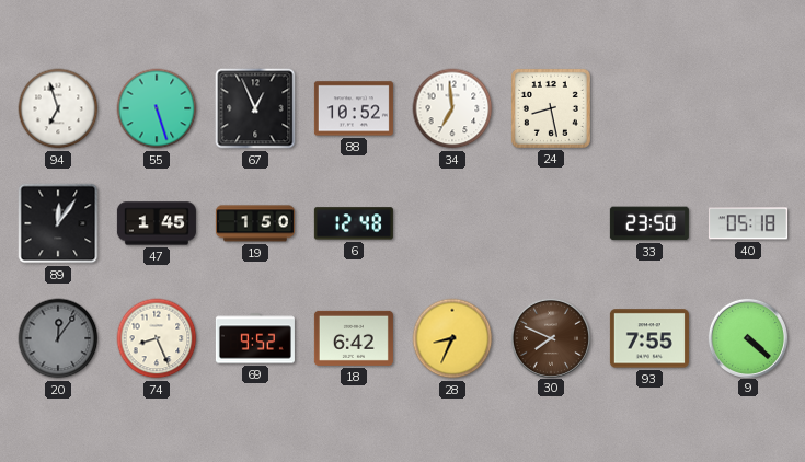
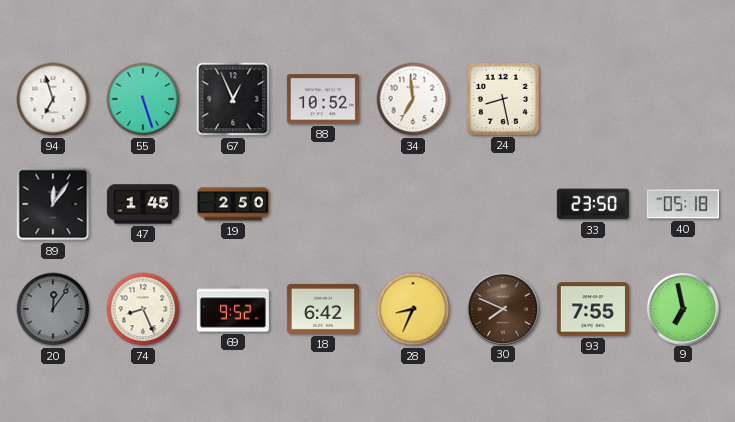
19: 1:50 -> 2:50
6: 12:48 -> none
9: 4:22 -> 6:58
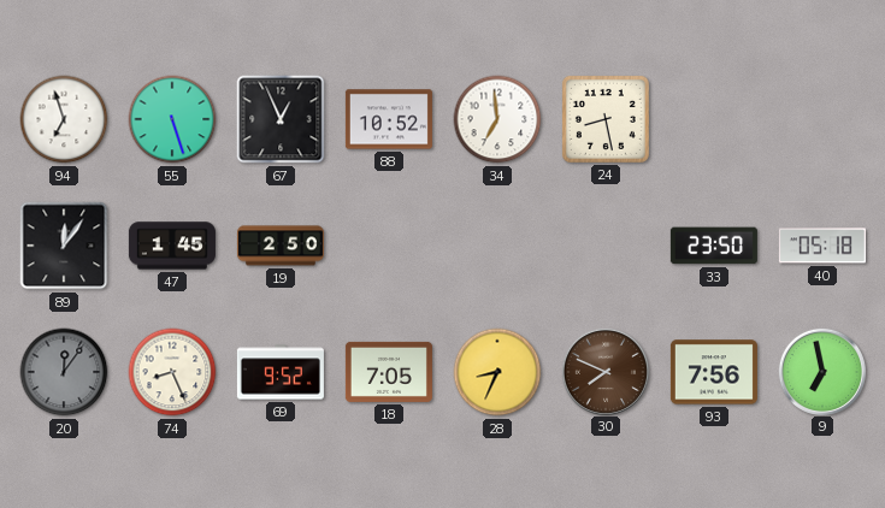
18: 6:42 -> 7:05
93: 7:55 -> 7:56
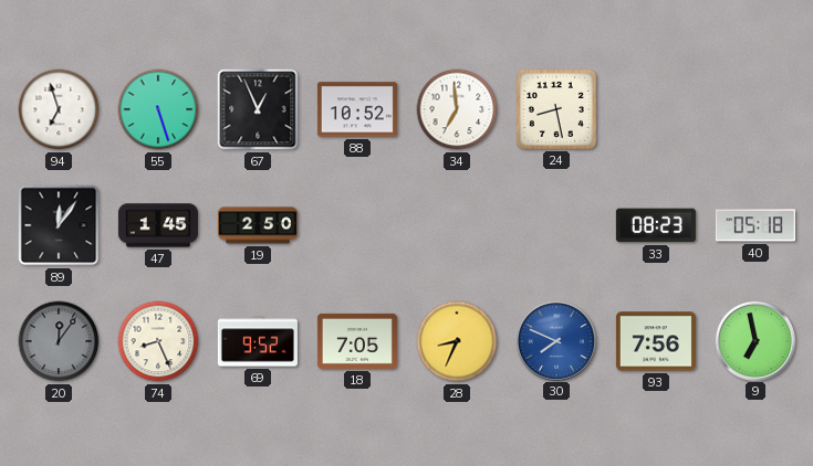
33: 23:50 -> 08:23
30 dial: brown -> blue
